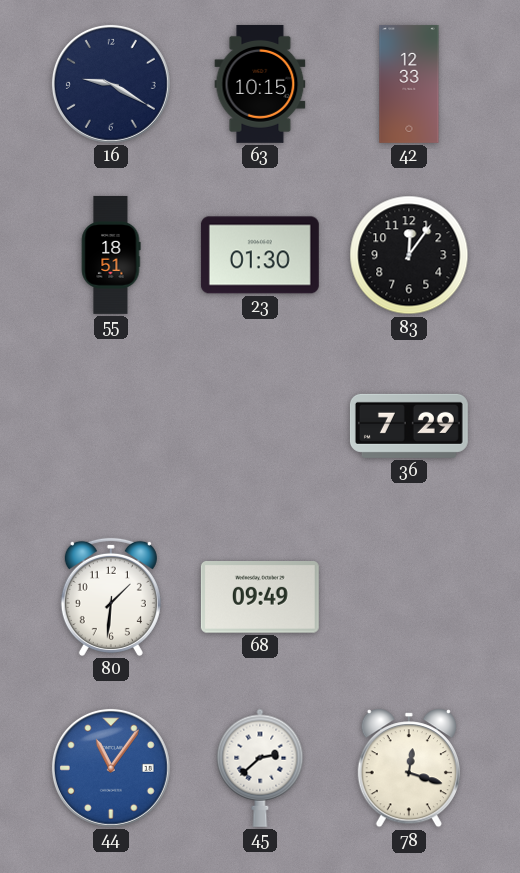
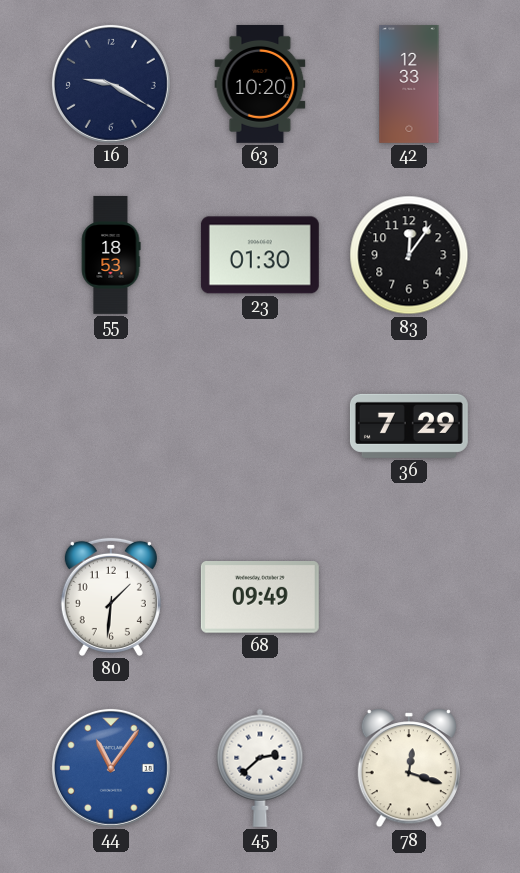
63: 10:15 -> 10:20
55: 18:51 -> 18:53
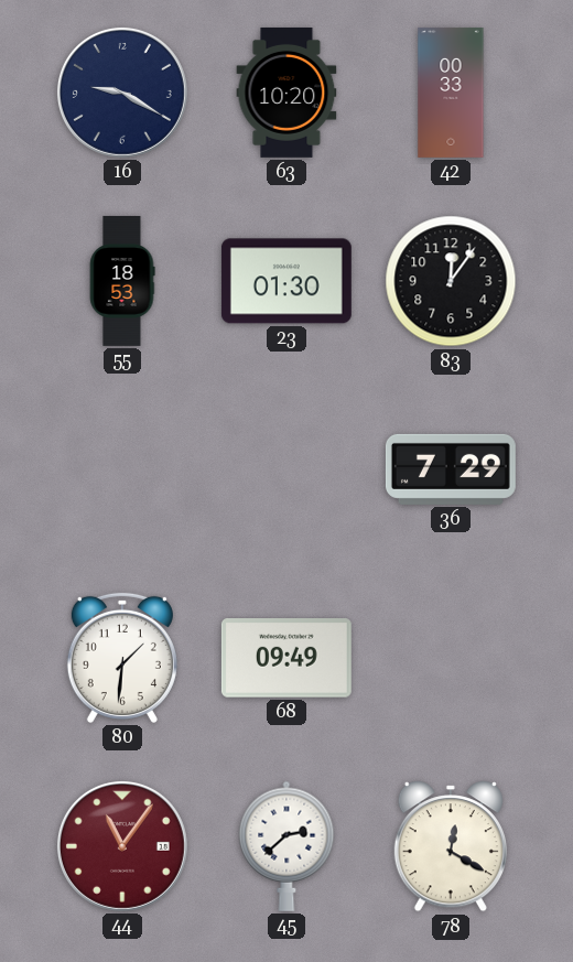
42: 12:33 -> 00:33
44 dial: blue -> burgundy
78: 12:18 -> 12:20
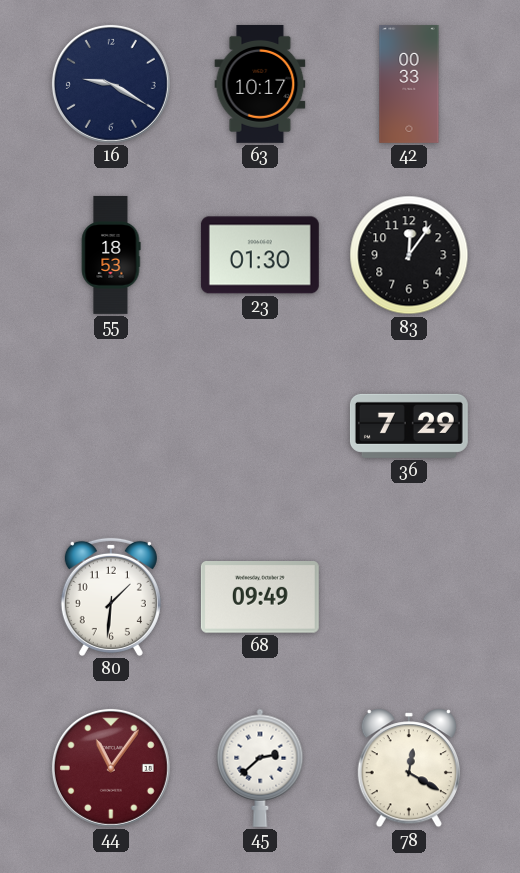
63: 10:20 -> 10:17
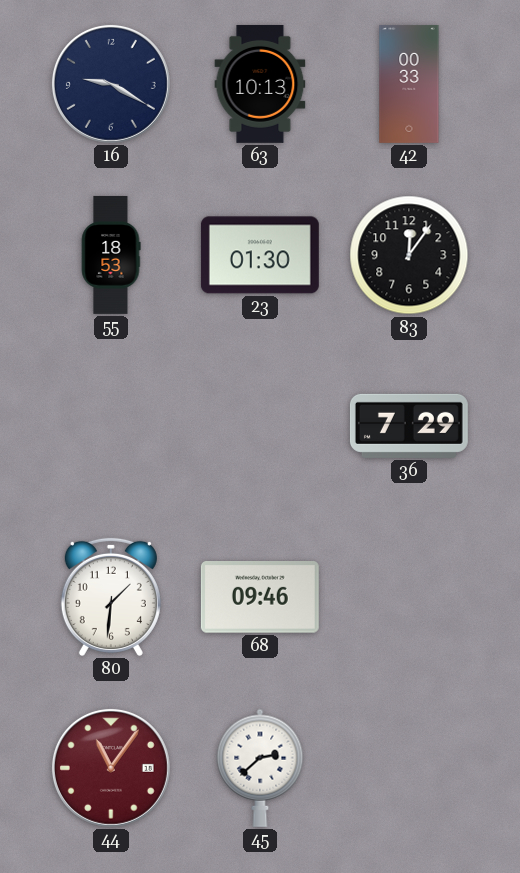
63: 10:17 -> 10:13
68: 09:49 -> 09:46
78: 12:20 -> none
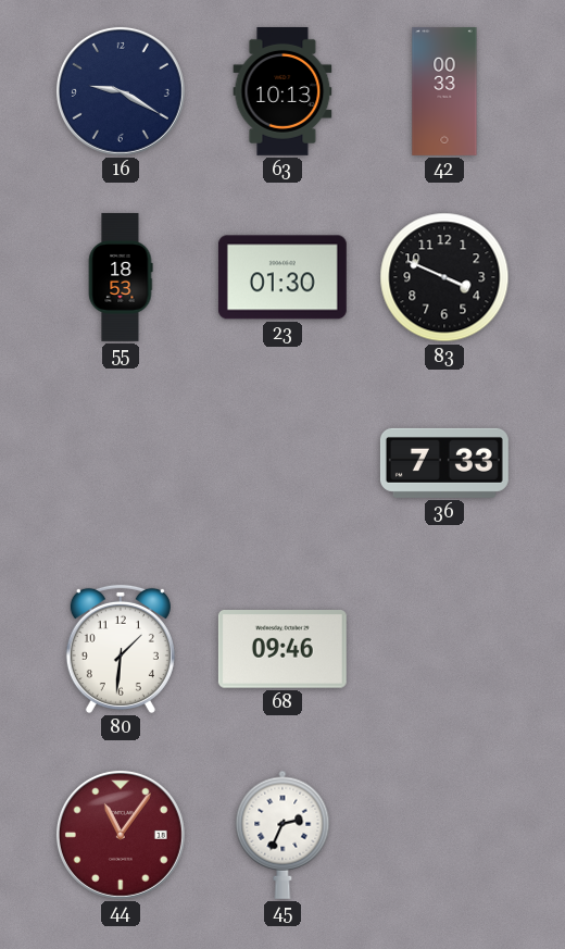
83: 12:06 -> 3:49
36: 7:29 -> 7:33
45: 2:38 -> 2:34
